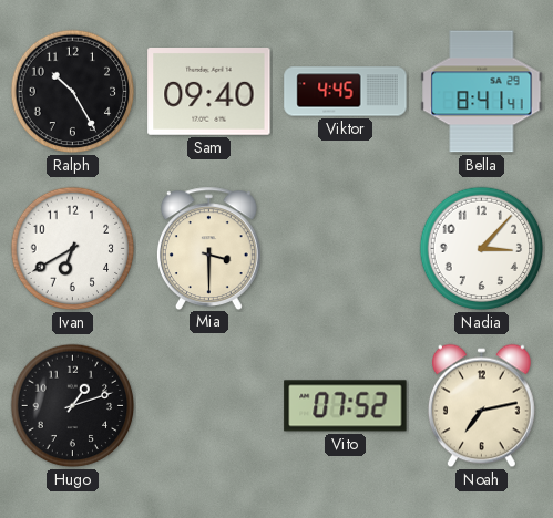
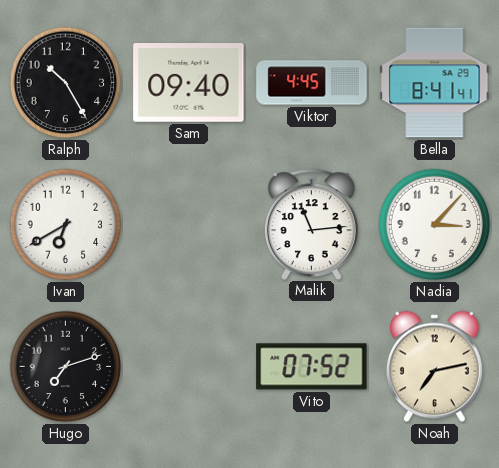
Mia: 3:30 -> none
Malik: none -> 11:14
Hugo: 1:12 -> 7:12
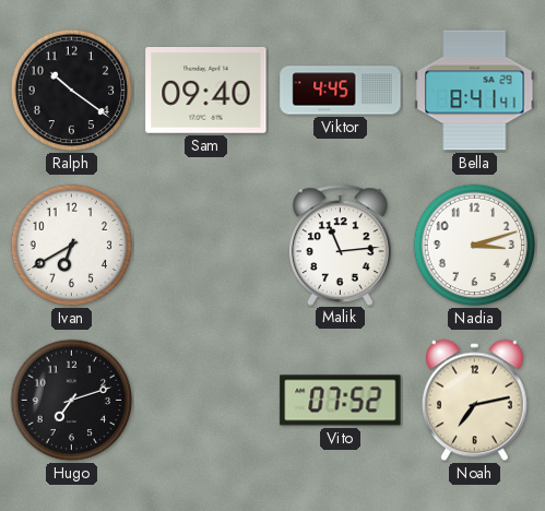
Ralph: 10:25 -> 10:21
Nadia: 3:07 -> 3:12
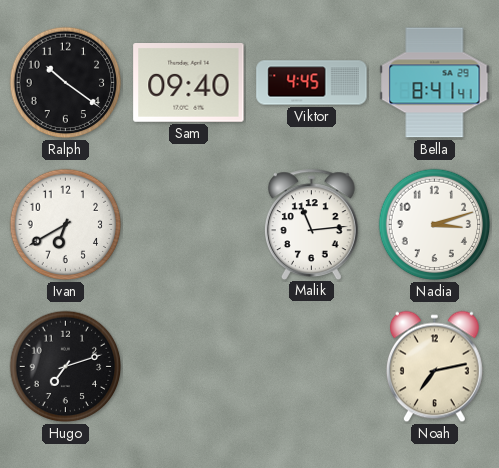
Vito: 07:52 -> none
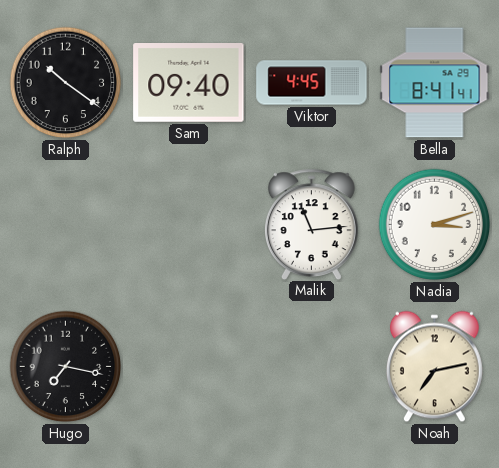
Ivan: 6:40 -> none
Hugo: 7:12 -> 7:17
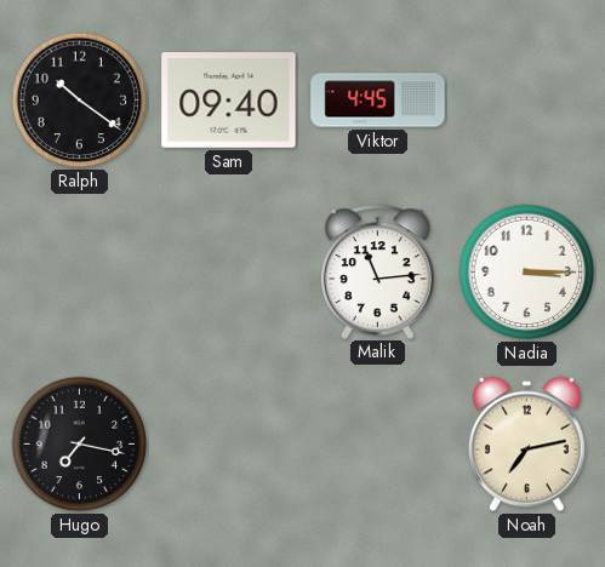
Bella: 8:41 -> none
Nadia: 3:12 -> 3:15
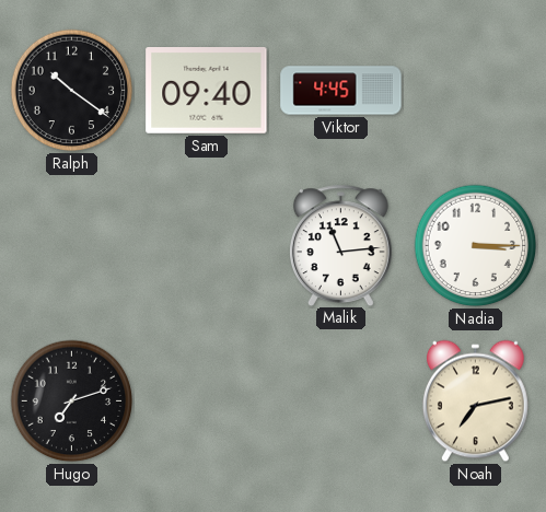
Hugo: 7:17 -> 7:12
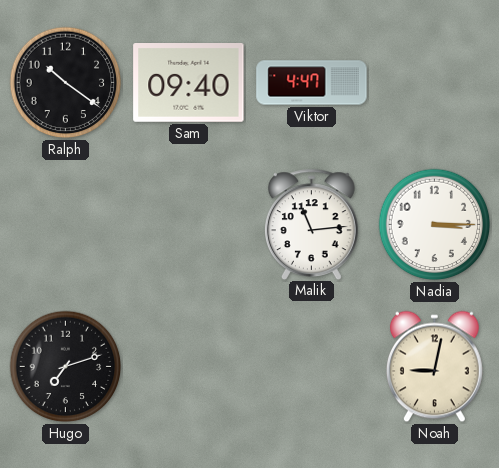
Viktor: 4:45 -> 4:47
Noah: 7:13 -> 9:02
